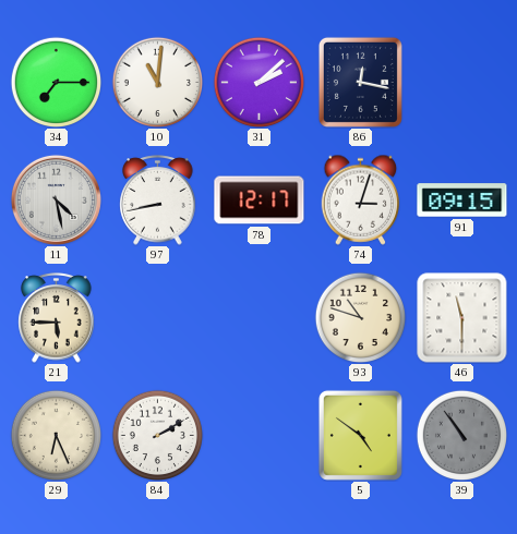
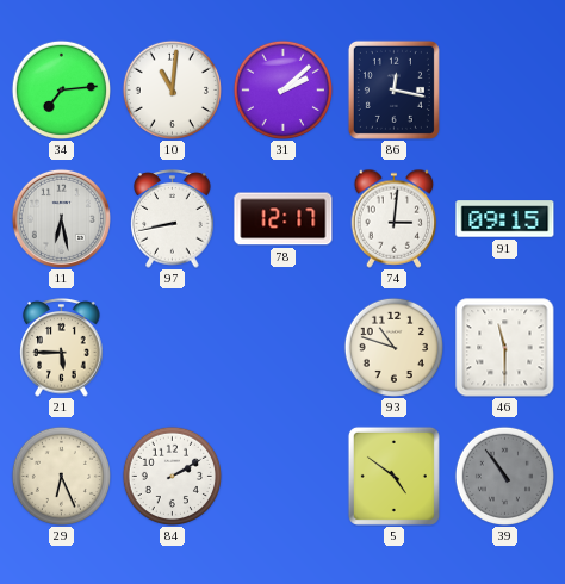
34: 7:15 -> 7:14
11: 4:28 -> 6:28
74: 3:03 -> 3:01
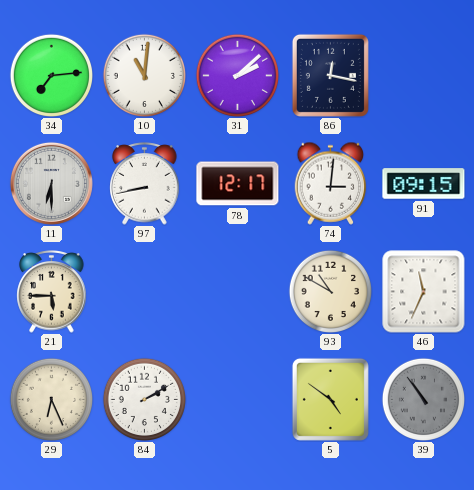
11: 6:28 -> 6:30
93: 10:48 -> 10:50
46: 11:30 -> 11:34
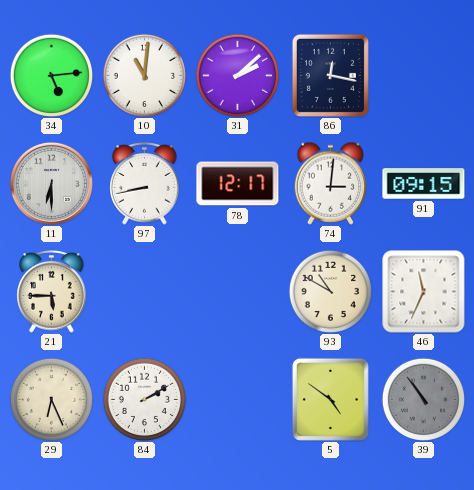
34: 7:14 -> 5:14
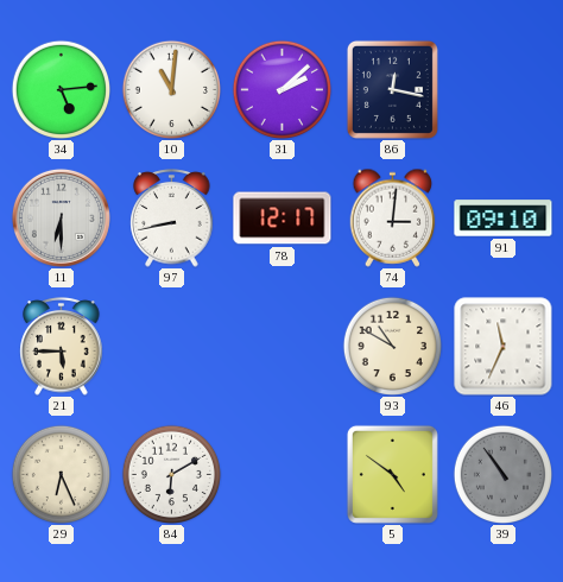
91: 09:15 -> 09:10
84: 2:10 -> 6:10
